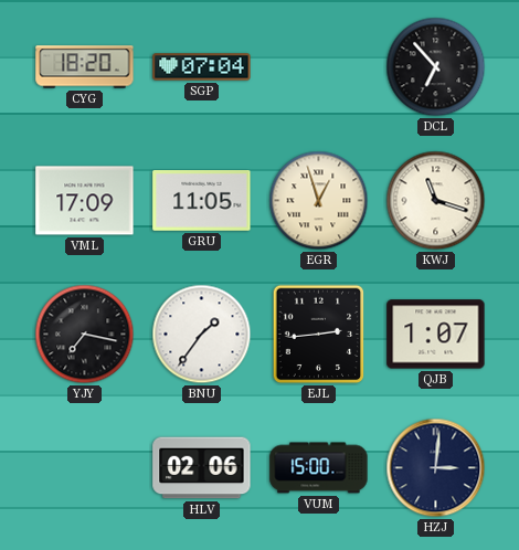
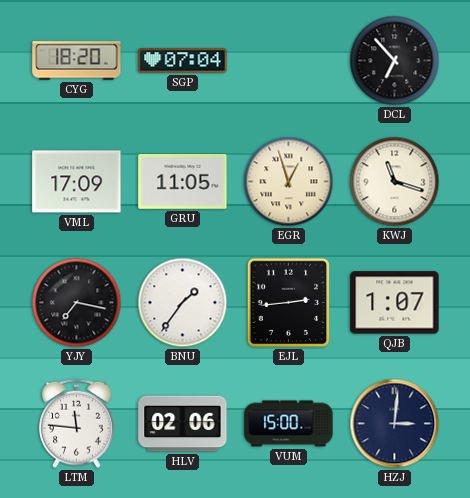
LTM: none -> 11:46
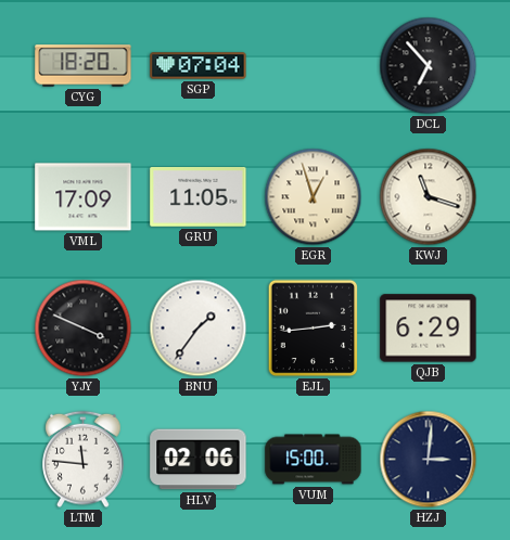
YJY: 7:17 -> 3:49
QJB: 1:07 -> 6:29
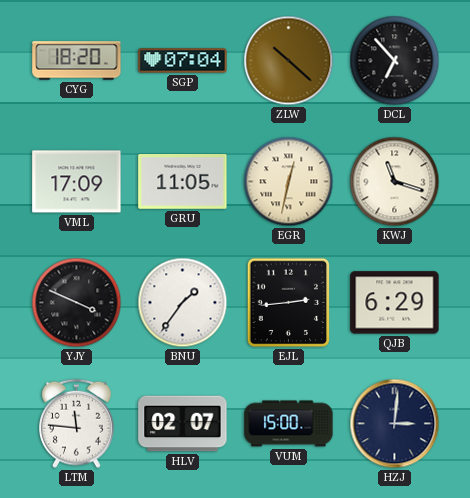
ZLW: none -> 10:22
EGR: 12:57 -> 12:32
HLV: 02:06 -> 02:07
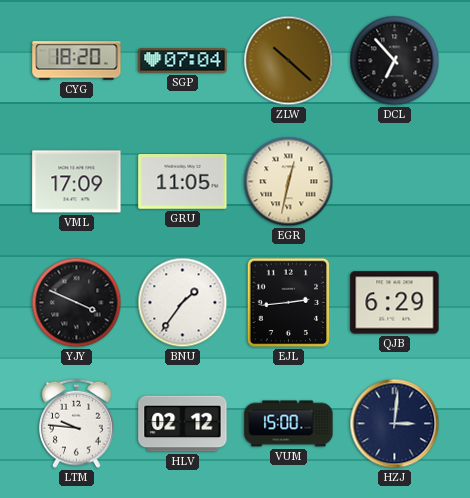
KWJ: 11:18 -> none
LTM: 11:46 -> 9:46
HLV: 02:07 -> 02:12
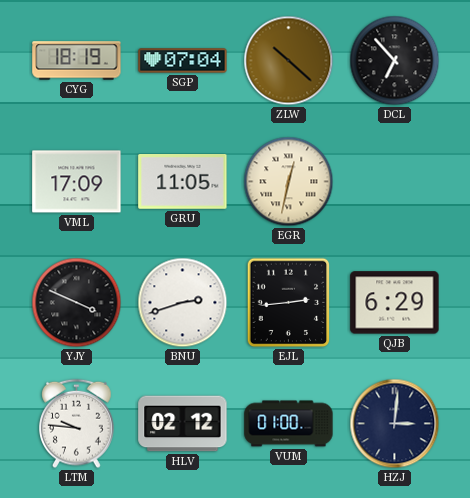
CYG: 18:20 -> 18:19
BNU: 1:36 -> 2:42
VUM: 15:00 -> 01:00
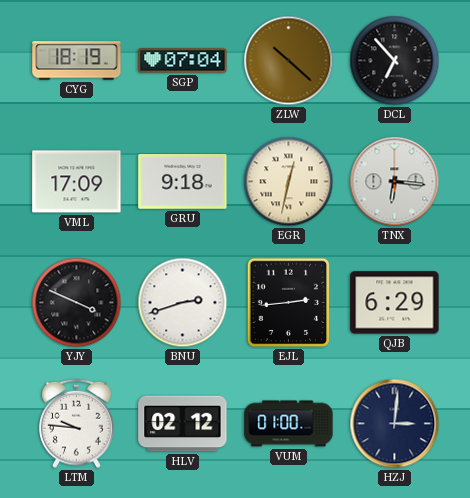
GRU: 11:05 -> 9:18
TNX: none -> 6:16
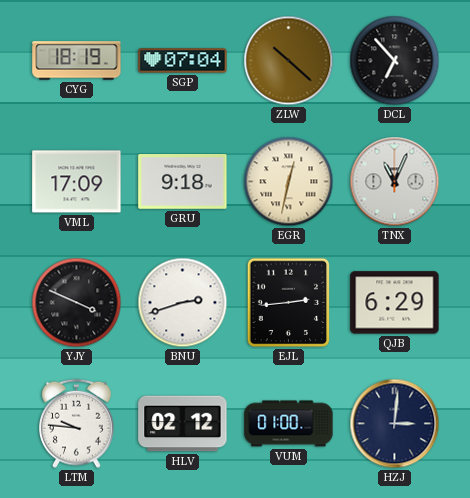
TNX: 6:16 -> 11:04
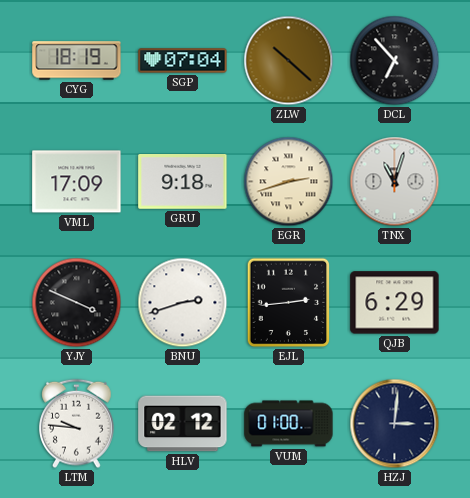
EGR: 12:32 -> 2:42
TNX: 11:04 -> 11:03
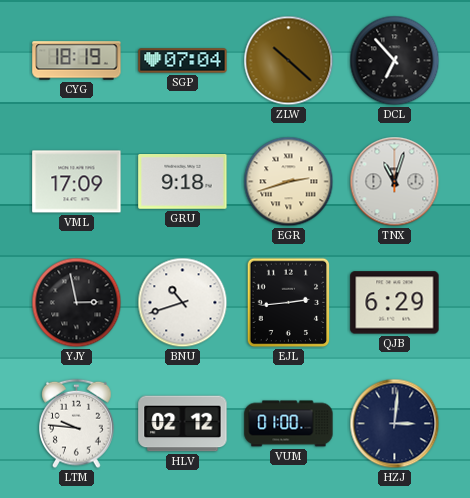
YJY: 3:49 -> 2:58
BNU: 2:42 -> 10:42
